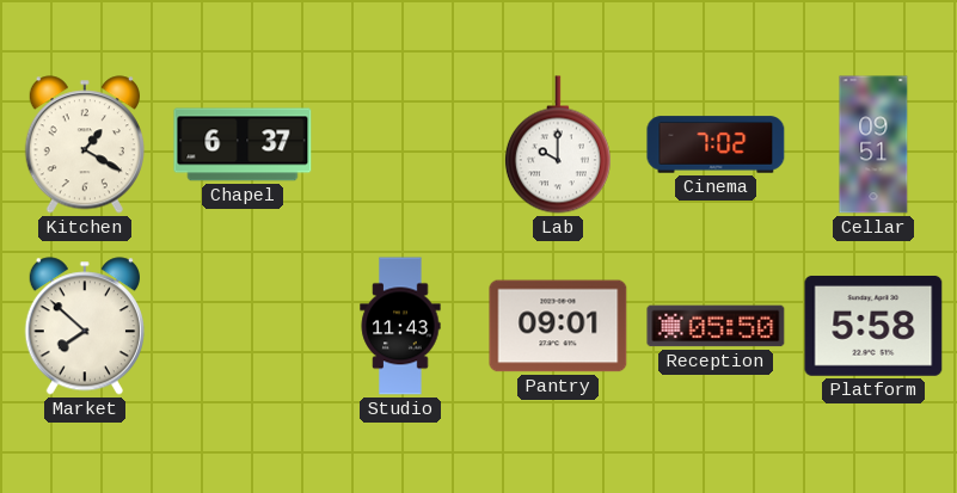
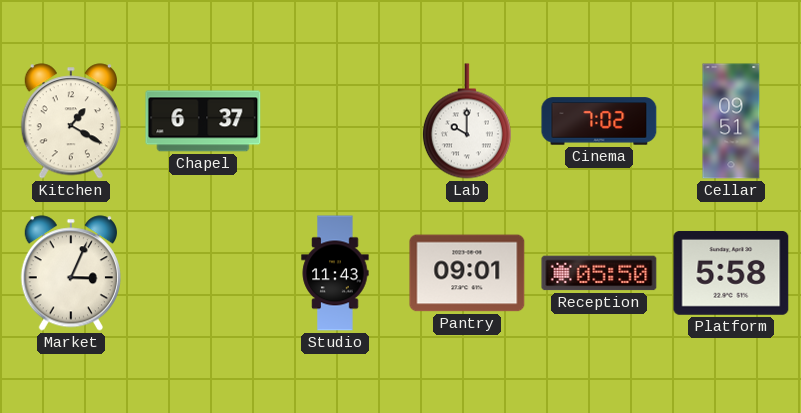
Market: 7:52 -> 3:04
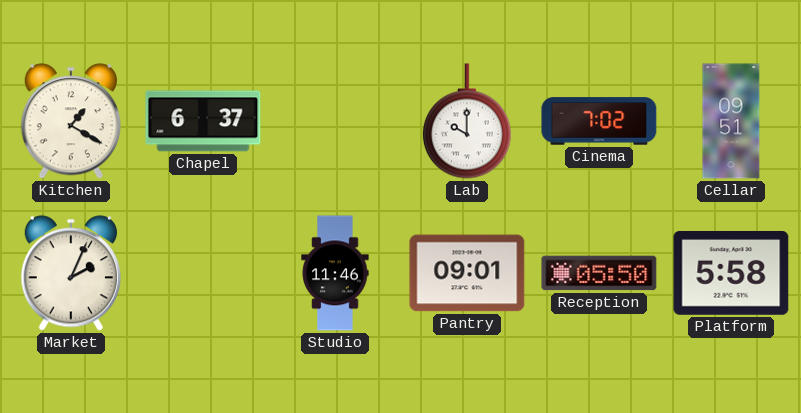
Market: 3:04 -> 2:04
Studio: 11:43 -> 11:46
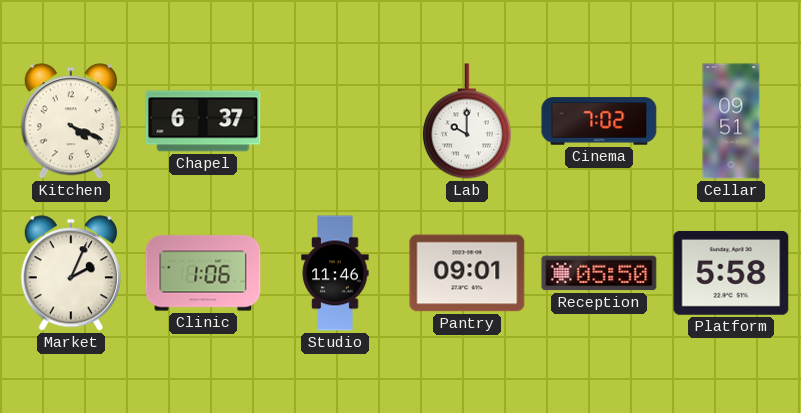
Kitchen: 1:20 -> 4:19
Clinic: none -> 1:06
